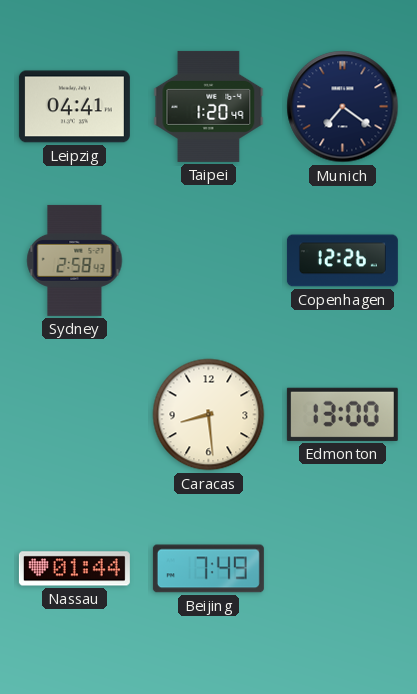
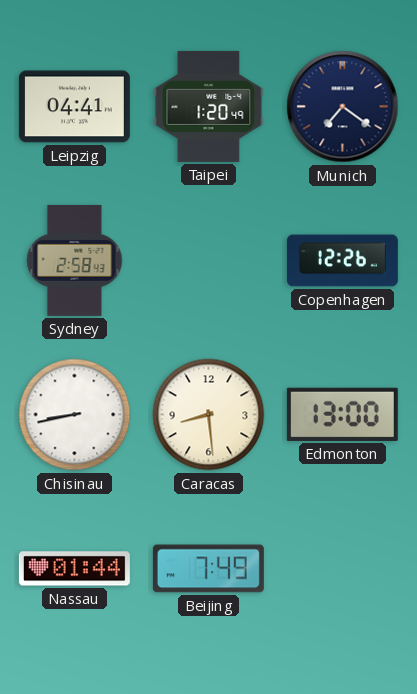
Chisinau: none -> 8:43
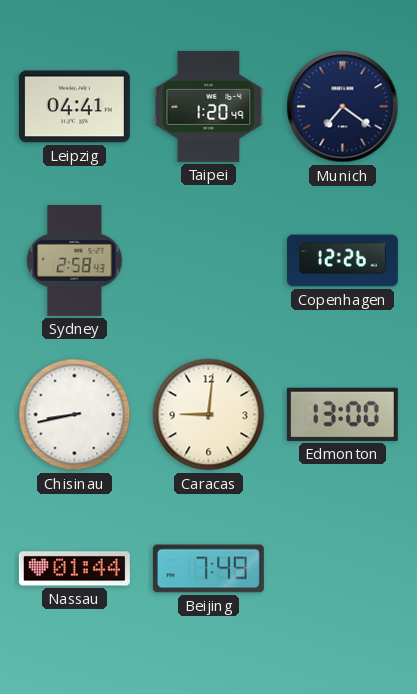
Caracas: 8:29 -> 9:01
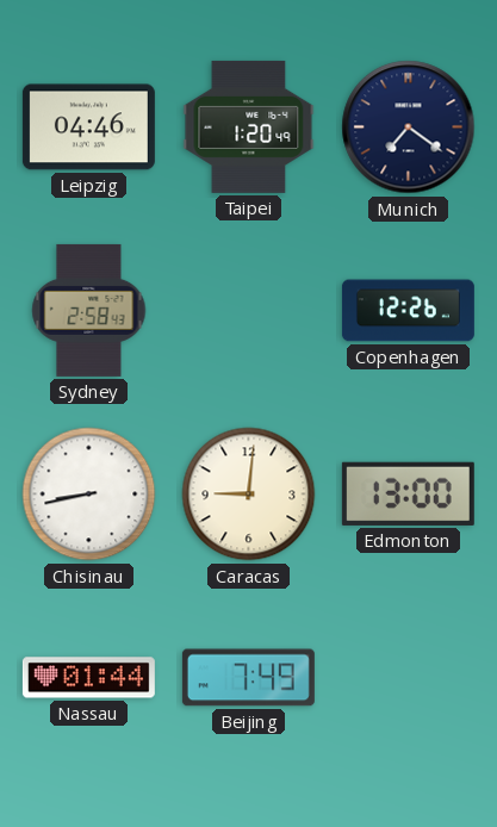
Leipzig: 04:41 -> 04:46
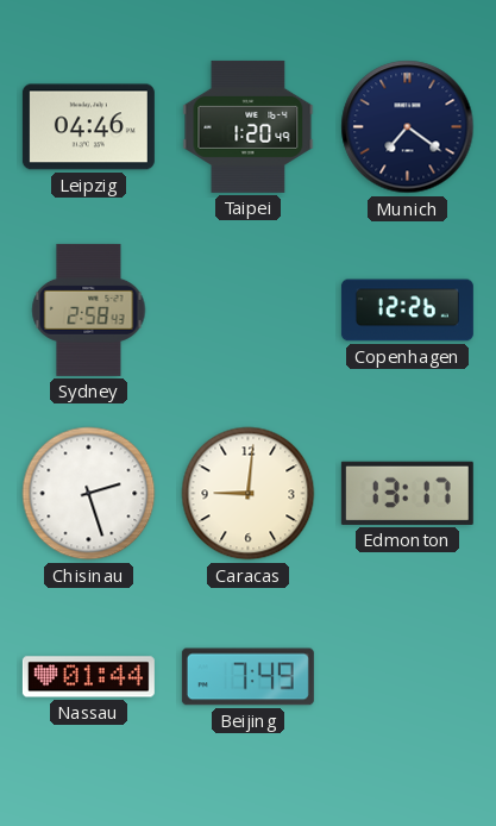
Chisinau: 8:43 -> 2:27
Edmonton: 13:00 -> 13:17
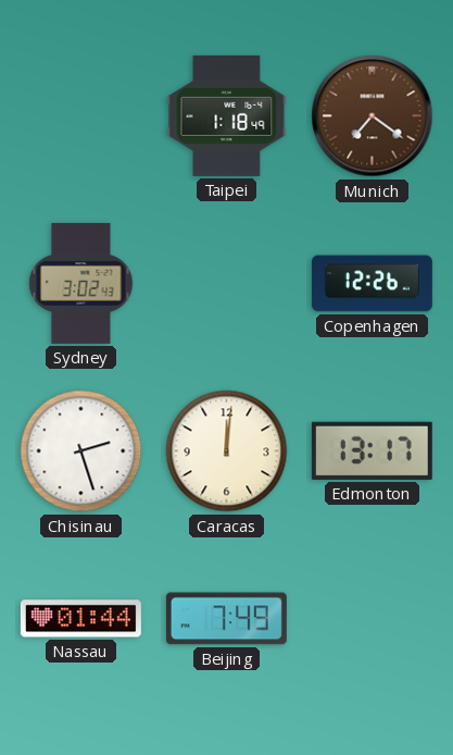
Leipzig: 04:46 -> none
Taipei: 1:20 -> 1:18
Munich dial: navy -> brown
Sydney: 2:58 -> 3:02
Caracas: 9:01 -> 12:01
